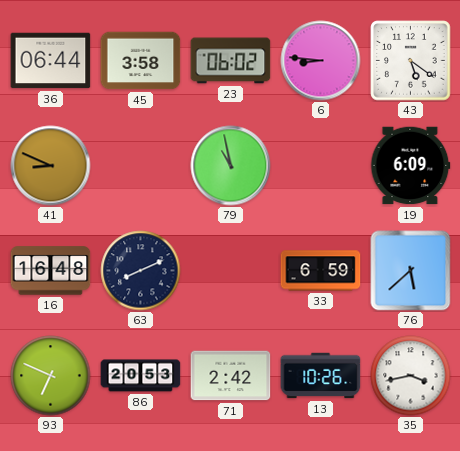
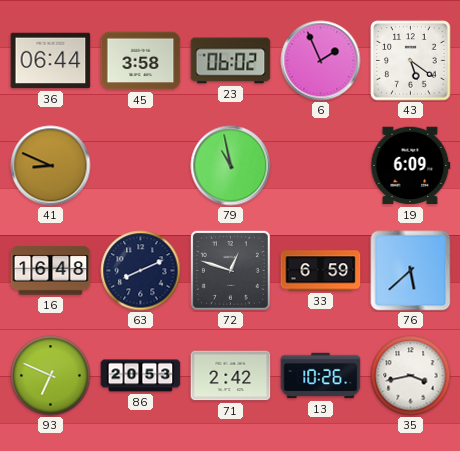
6: 8:46 -> 1:56
72: none -> 12:48
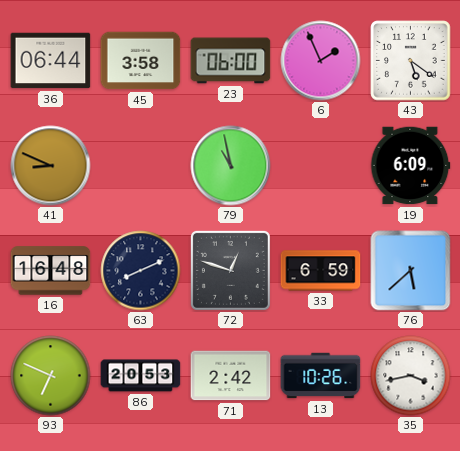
23: 06:02 -> 06:00
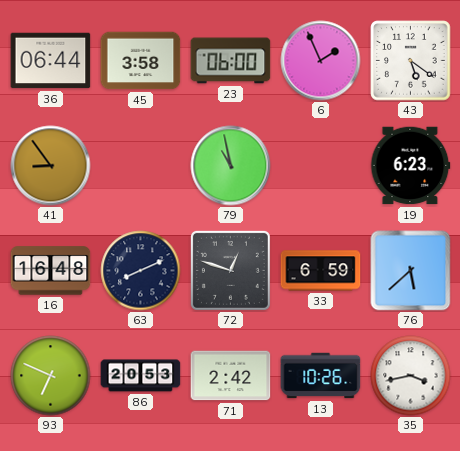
41: 8:49 -> 8:54
19: 6:09 -> 6:23
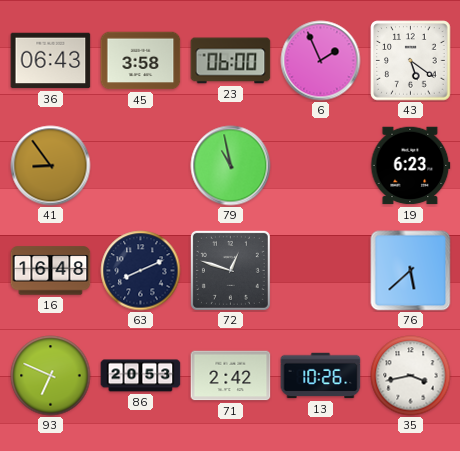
36: 06:44 -> 06:43
33: 6:59 -> none
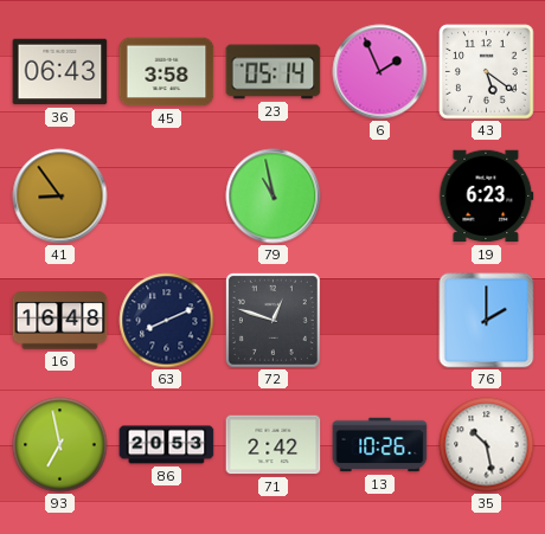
23: 06:00 -> 05:14
76: 5:38 -> 2:00
93: 6:49 -> 6:58
35: 3:43 -> 10:28
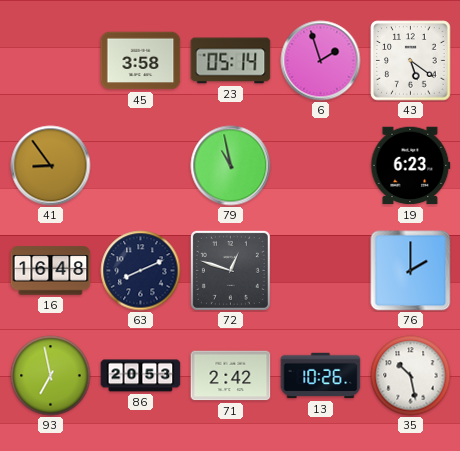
36: 06:43 -> none
6: 1:56 -> 1:57
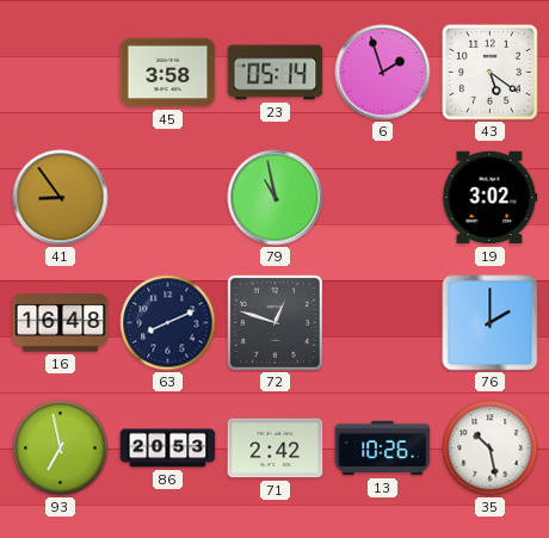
19: 6:23 -> 3:02
